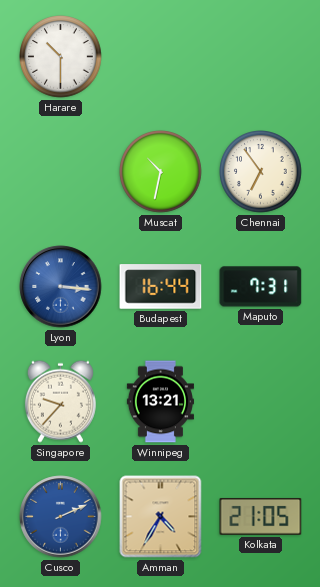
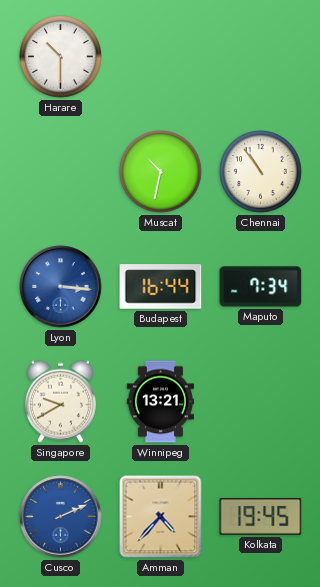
Chennai: 6:54 -> 10:54
Maputo: 7:31 -> 7:34
Singapore: 9:37 -> 9:40
Amman: 4:35 -> 4:37
Kolkata: 21:05 -> 19:45
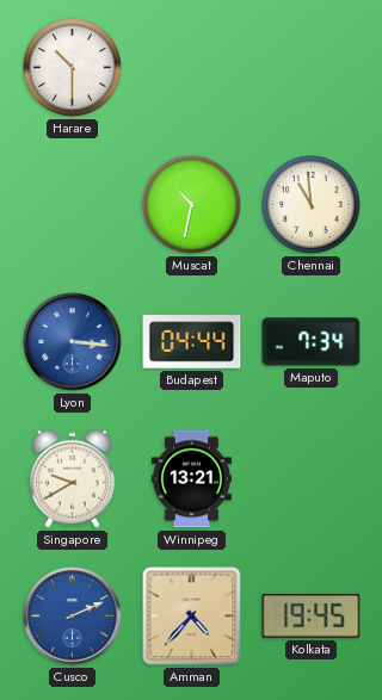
Chennai: 10:54 -> 10:59
Budapest: 16:44 -> 04:44
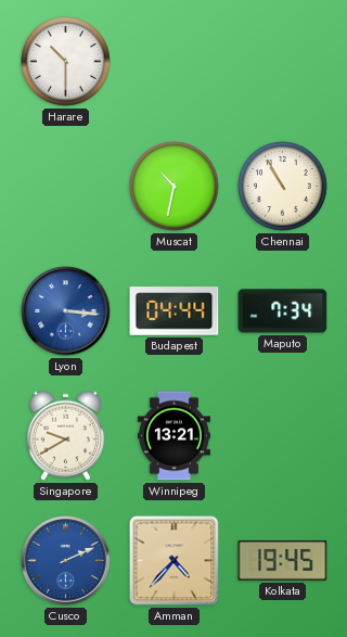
Chennai: 10:59 -> 10:55
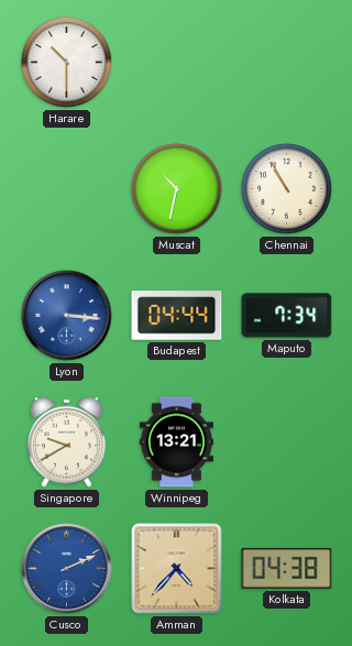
Kolkata: 19:45 -> 04:38
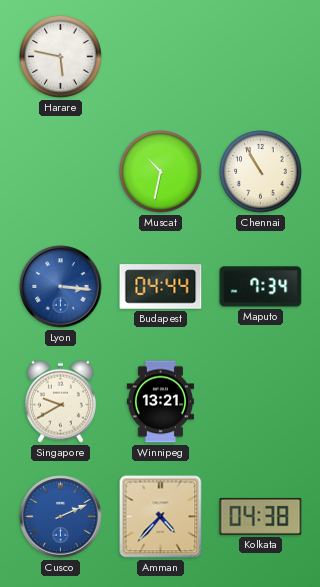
Harare: 10:30 -> 5:47
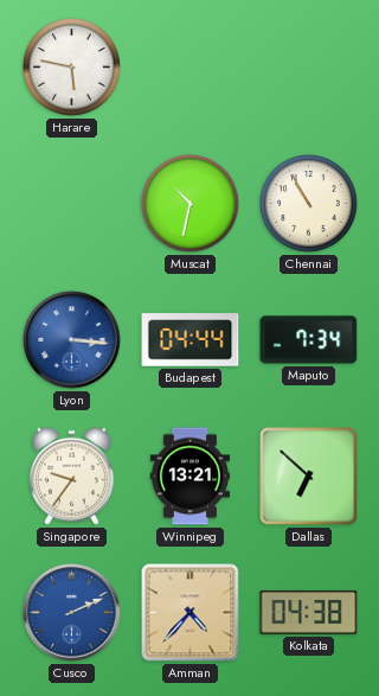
Singapore: 9:40 -> 9:36
Dallas: none -> 6:52
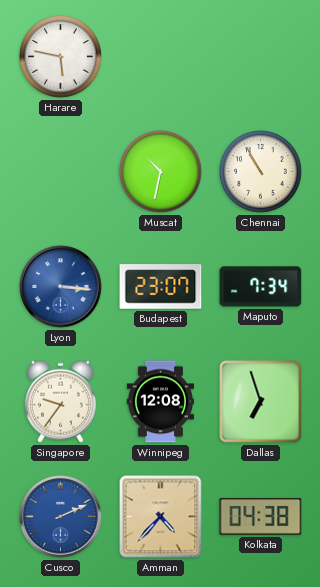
Budapest: 04:44 -> 23:07
Winnipeg: 13:21 -> 12:08
Dallas: 6:52 -> 6:57
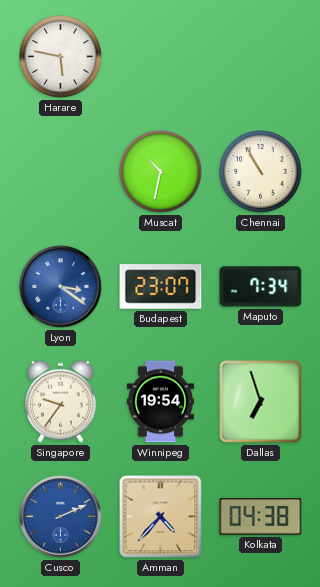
Lyon: 3:16 -> 3:21
Winnipeg: 12:08 -> 19:54
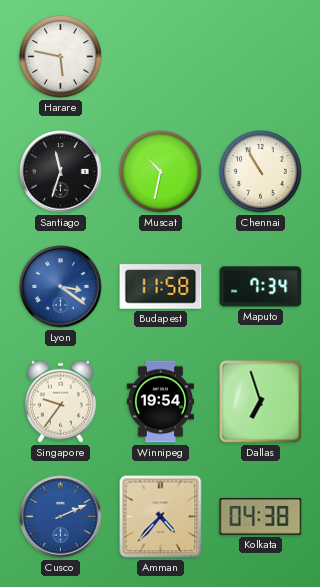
Santiago: none -> 11:33
Budapest: 23:07 -> 11:58
